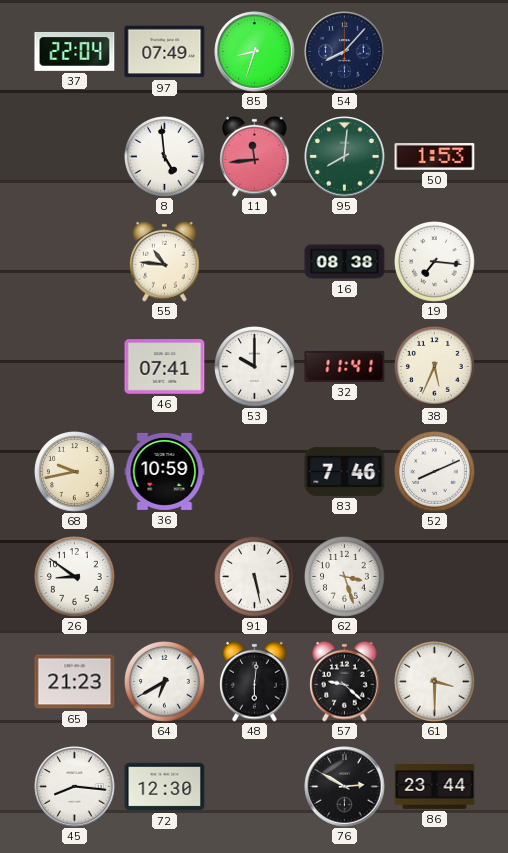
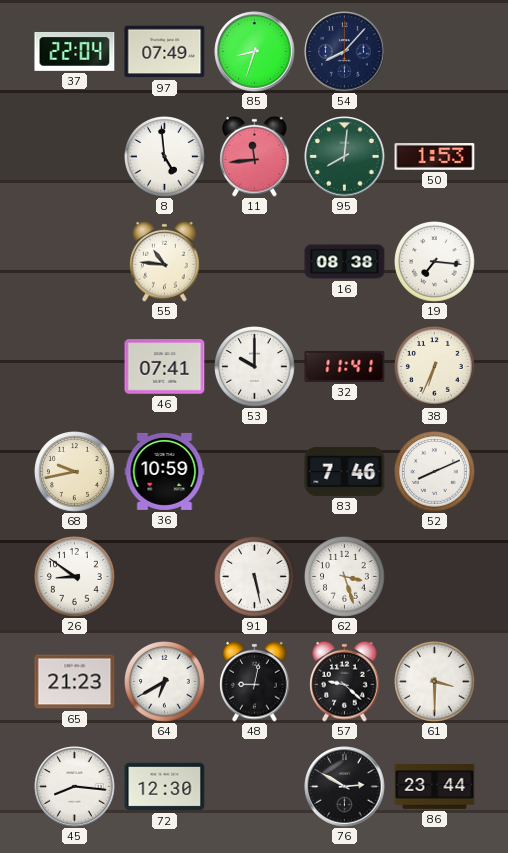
38: 5:34 -> 6:34
48: 6:01 -> 9:02
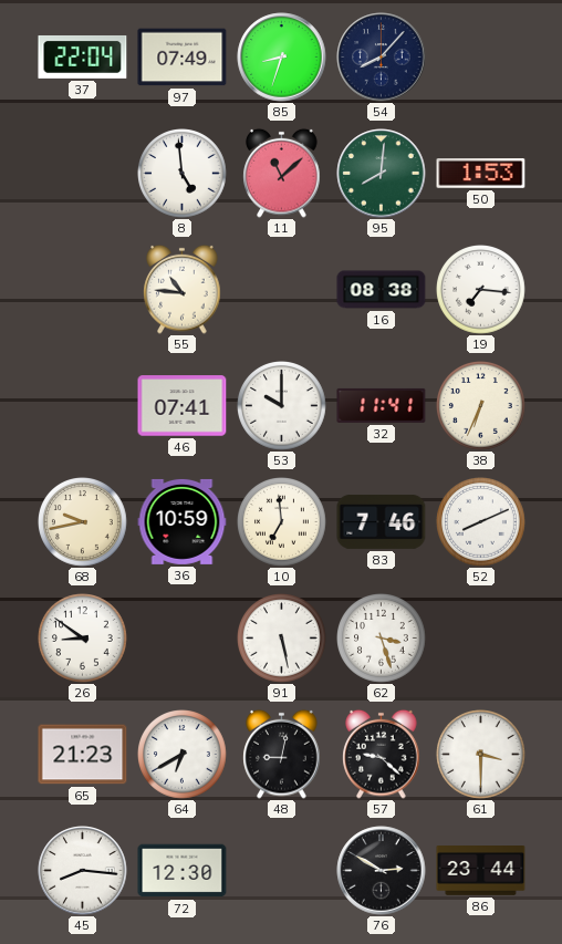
11: 11:44 -> 11:08
10: none -> 6:59
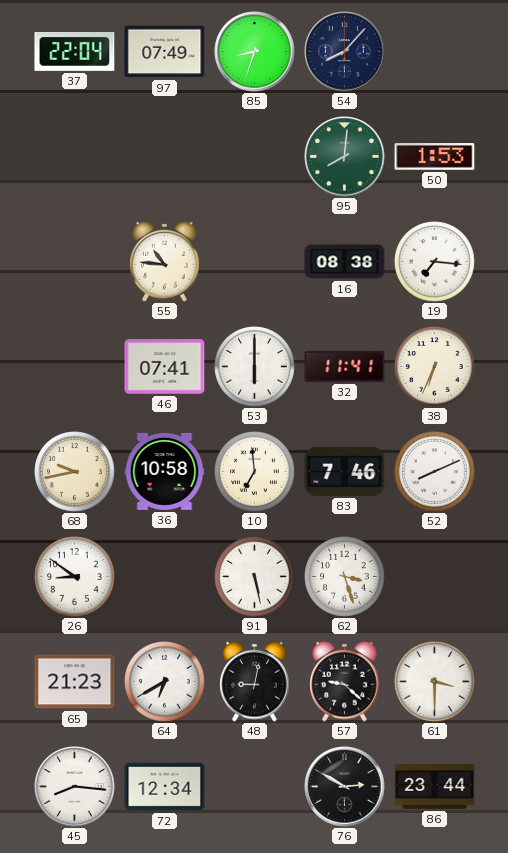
8: 4:59 -> none
11: 11:08 -> none
53: 10:00 -> 6:00
36: 10:59 -> 10:58
72: 12:30 -> 12:34
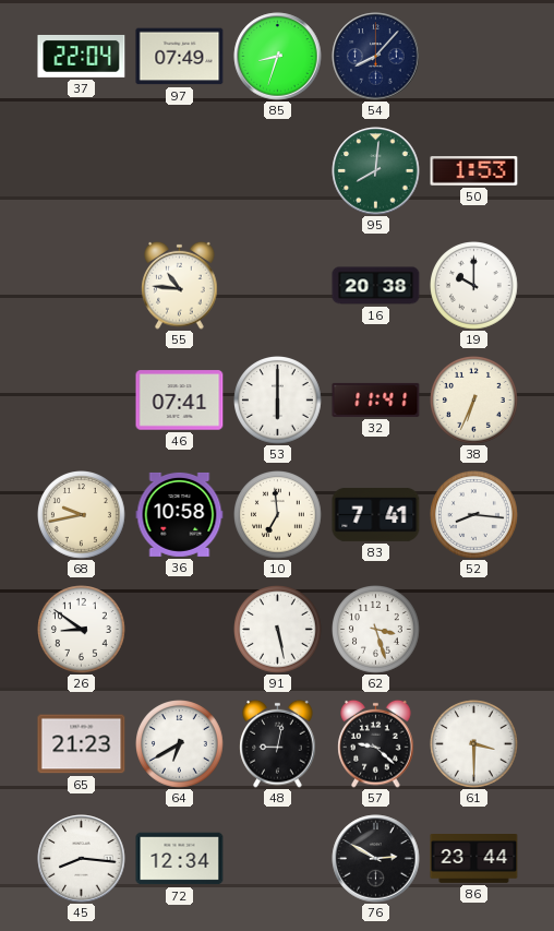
16: 08:38 -> 20:38
19: 7:16 -> 10:00
83: 7:46 -> 7:41
52: 8:11 -> 8:16
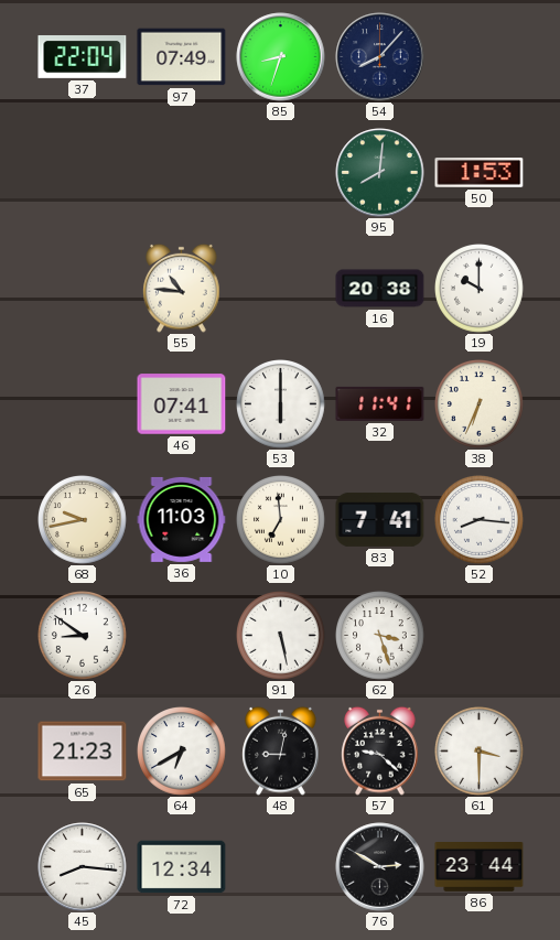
36: 10:58 -> 11:03
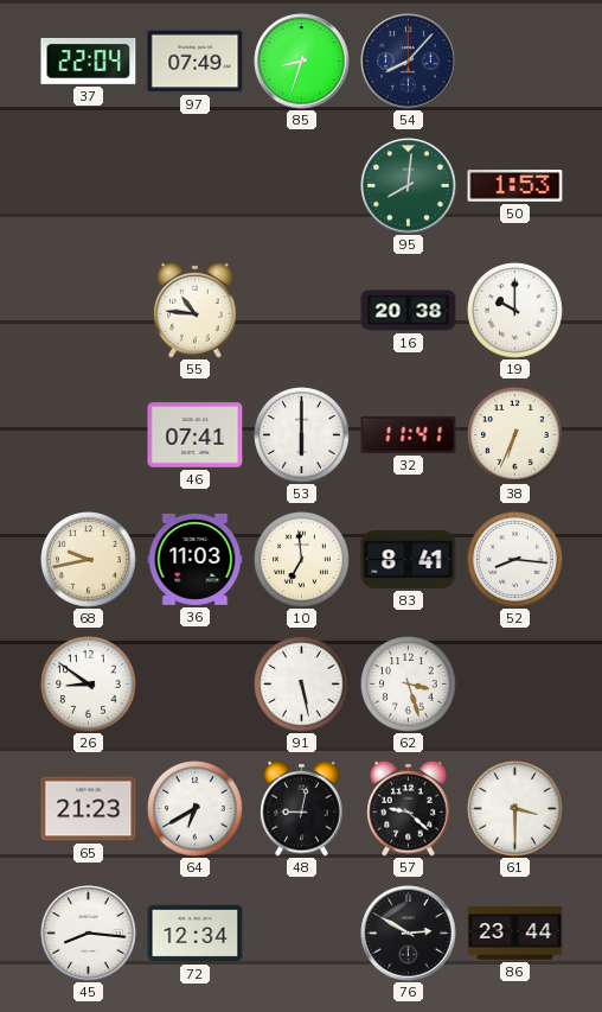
83: 7:41 -> 8:41
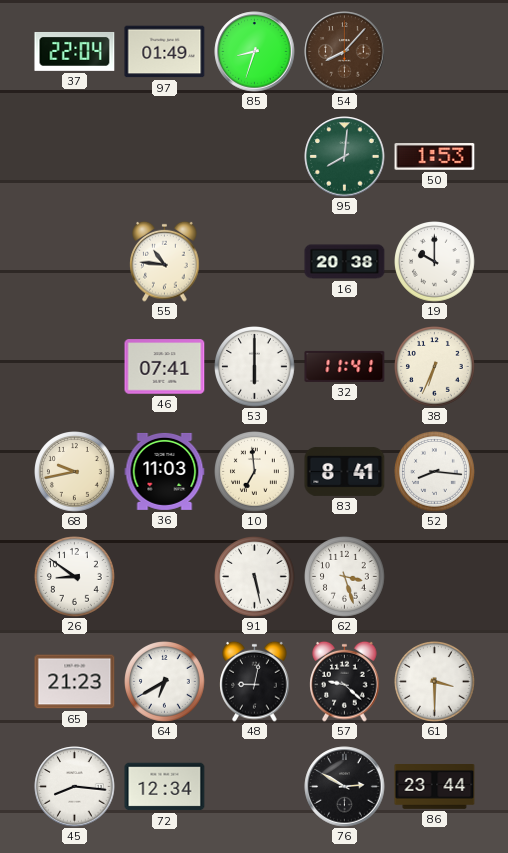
97: 07:49 -> 01:49
54 dial: navy -> brown
